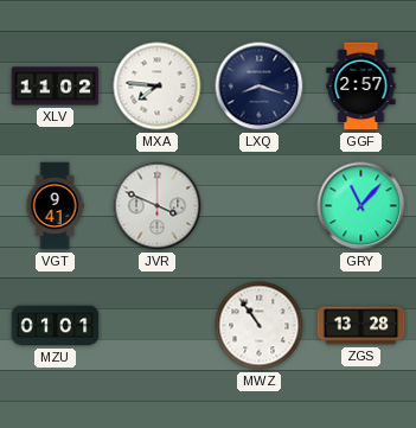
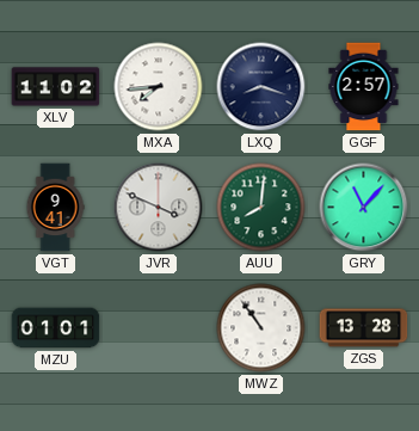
MXA: 7:46 -> 7:44
AUU: none -> 8:01
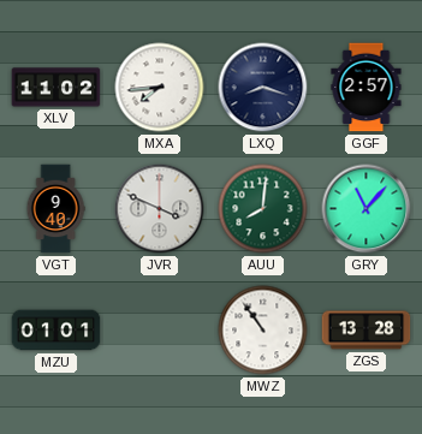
VGT: 9:41 -> 9:40
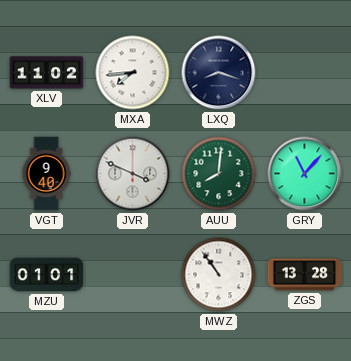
GGF: 2:57 -> none
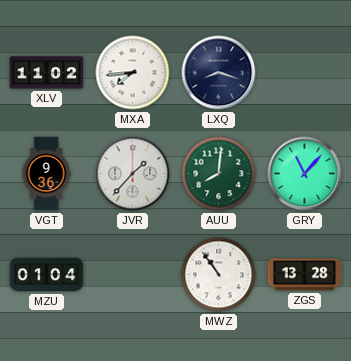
VGT: 9:40 -> 9:36
JVR: 3:49 -> 1:37
MZU: 01:01 -> 01:04
